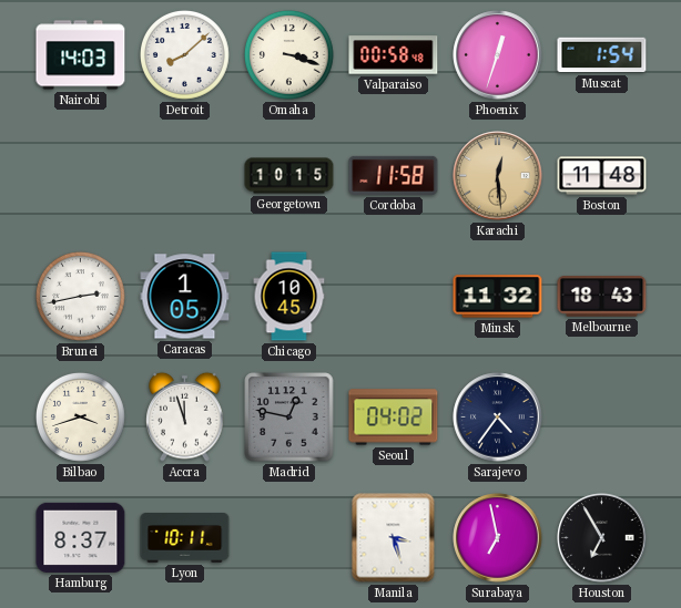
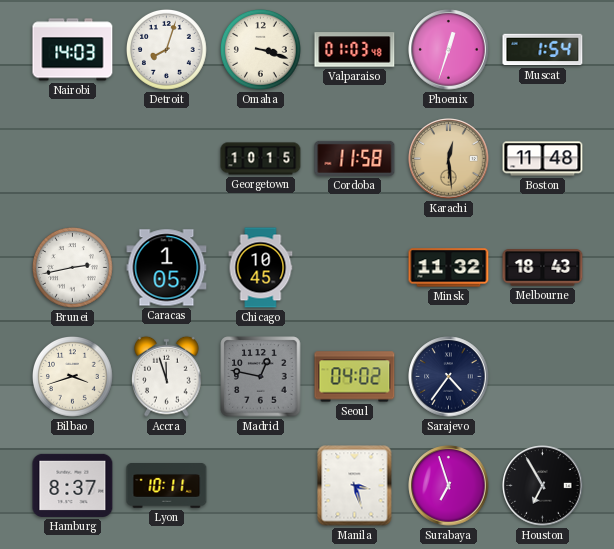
Detroit: 8:08 -> 8:03
Valparaiso: 00:58 -> 01:03
Surabaya: 6:58 -> 6:57
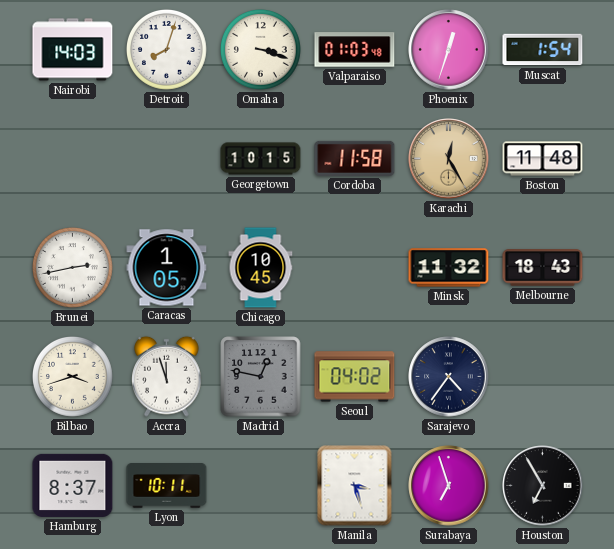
Karachi: 12:29 -> 12:25
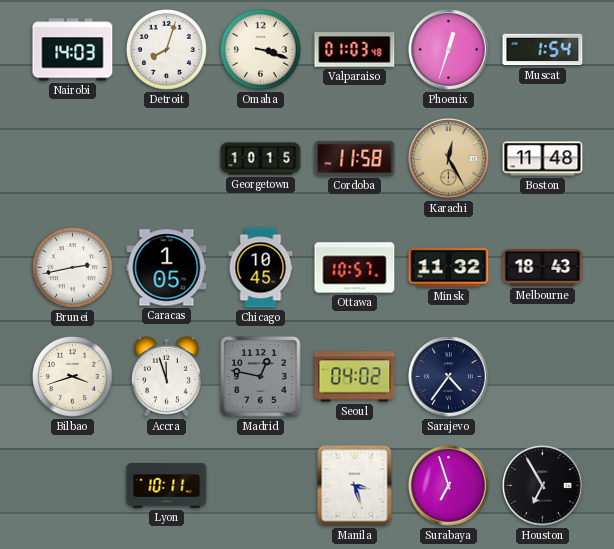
Ottawa: none -> 10:57
Hamburg: 8:37 -> none
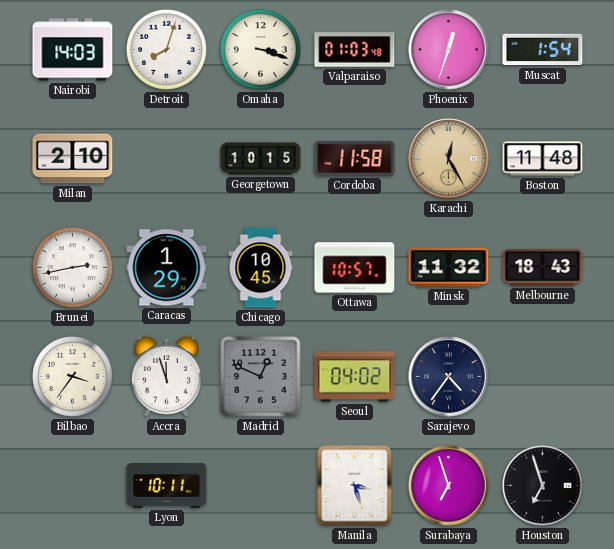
Milan: none -> 2:10
Caracas: 1:05 -> 1:29
Bilbao: 3:42 -> 3:36
Madrid: 12:47 -> 12:49
Houston: 6:55 -> 6:57
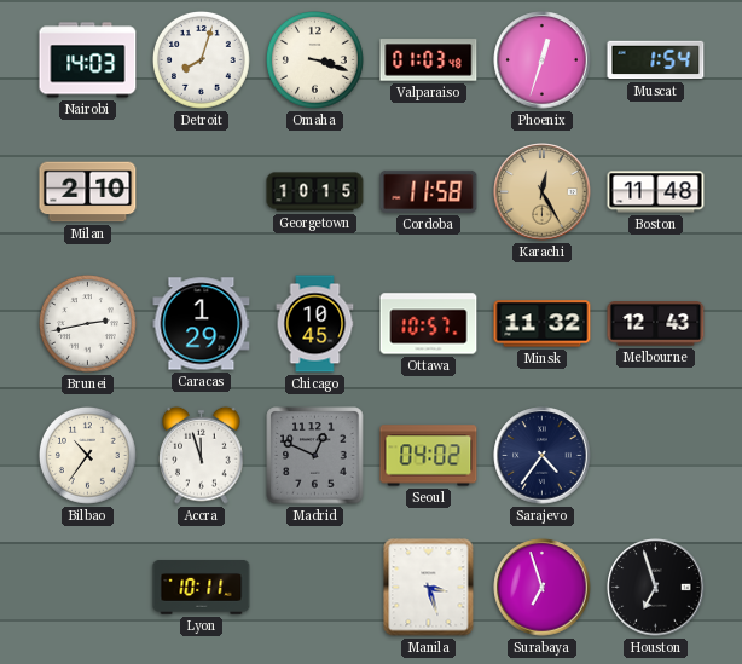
Melbourne: 18:43 -> 12:43
Bilbao: 3:36 -> 10:36
